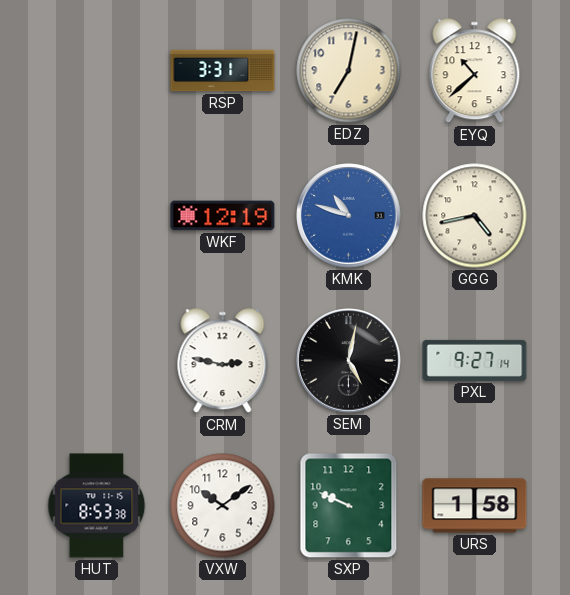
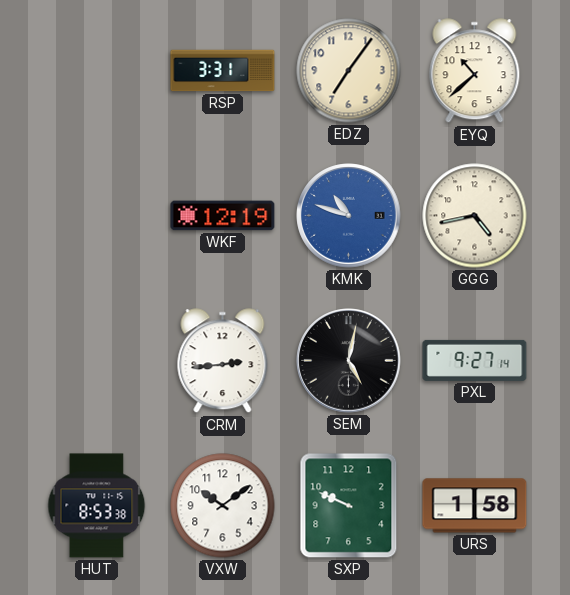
EDZ: 7:02 -> 7:06
CRM: 2:47 -> 2:44
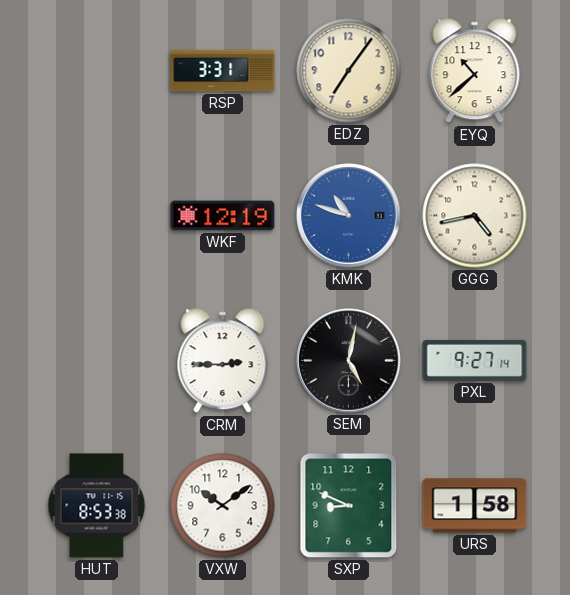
CRM: 2:44 -> 2:45
SXP: 9:49 -> 8:49
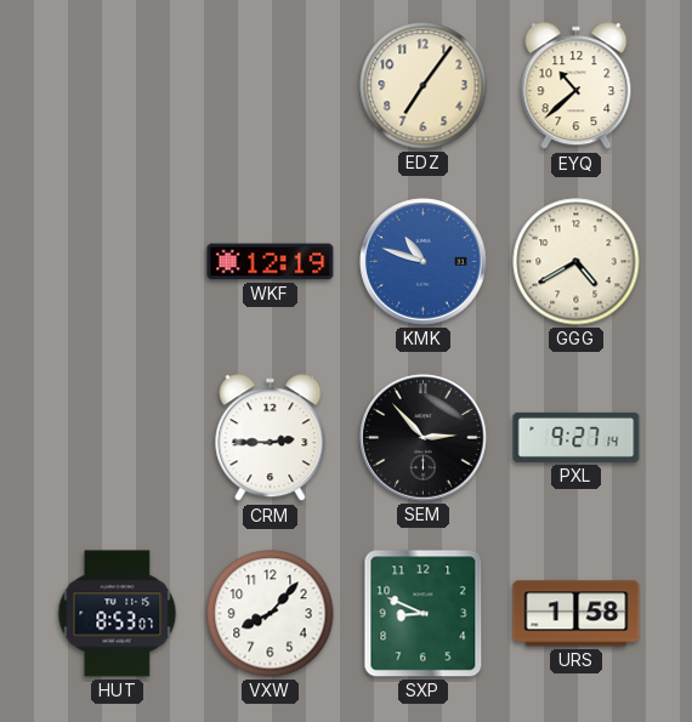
RSP: 3:31 -> none
GGG: 4:43 -> 4:40
SEM: 5:02 -> 2:53
HUT: 8:53:38 -> 8:53:07
VXW: 10:09 -> 8:07
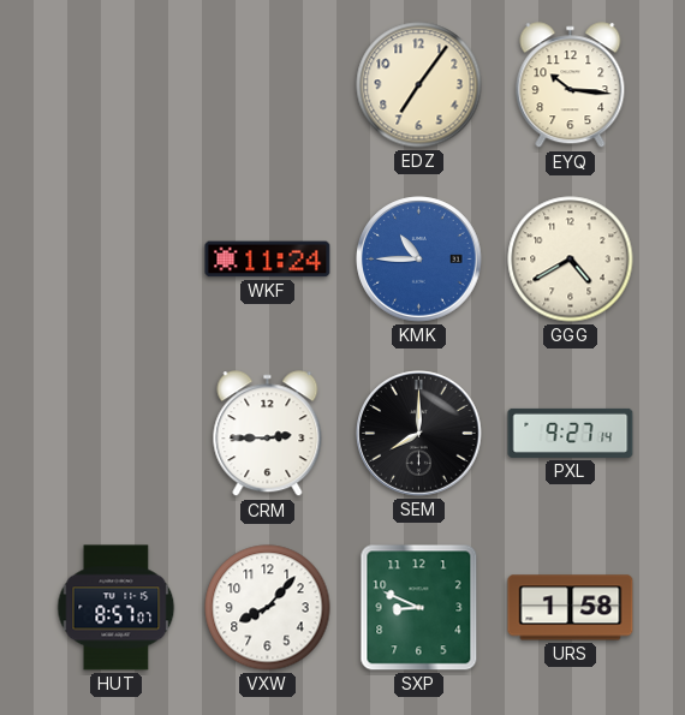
EYQ: 10:38 -> 10:16
WKF: 12:19 -> 11:24
KMK: 10:48 -> 10:45
SEM: 2:53 -> 8:00
HUT: 8:53 -> 8:57
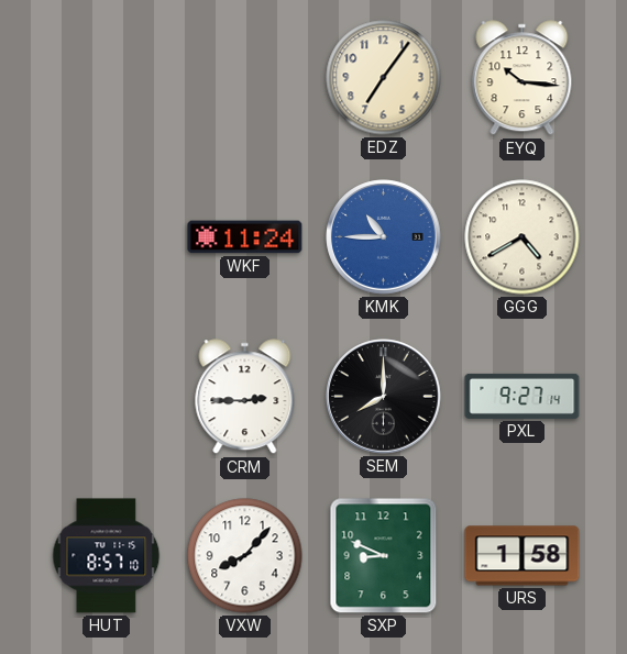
HUT: 8:57:07 -> 8:57:10
